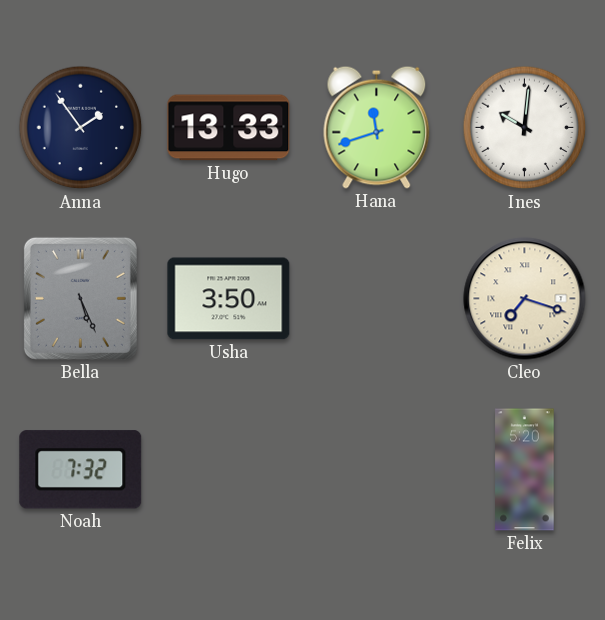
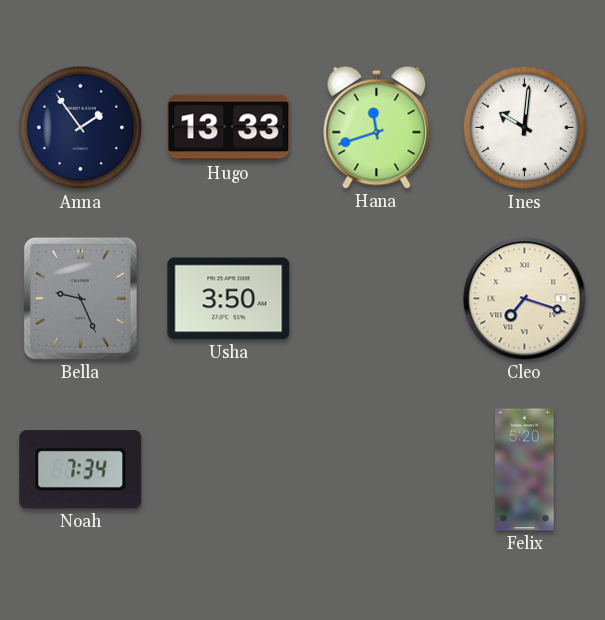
Bella: 5:26 -> 9:26
Noah: 7:32 -> 7:34
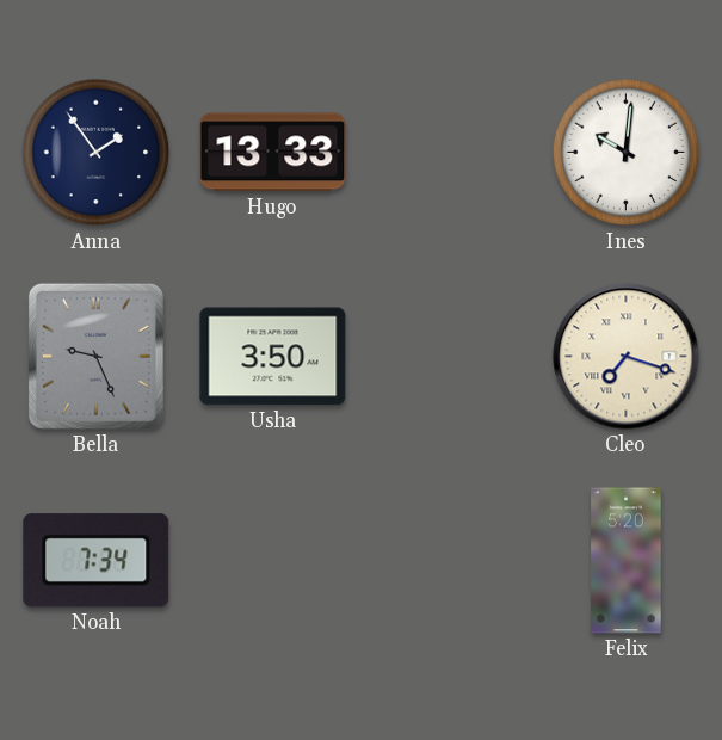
Hana: 11:42 -> none
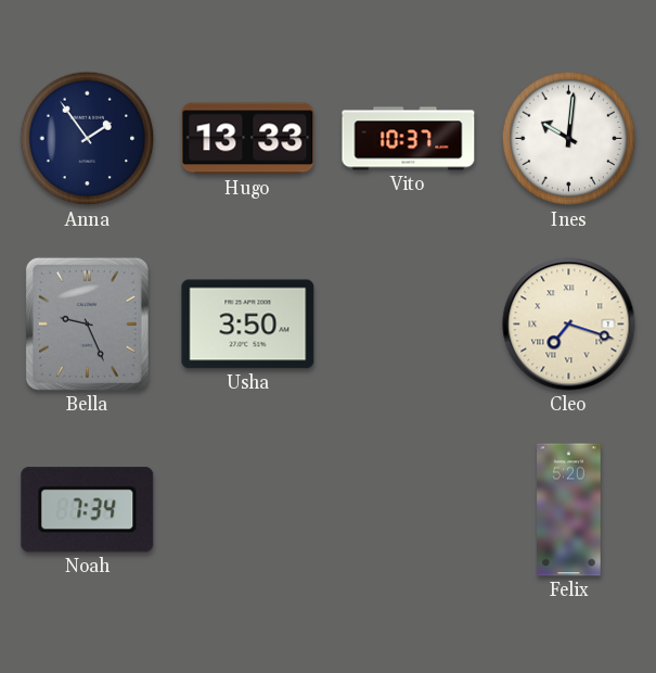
Vito: none -> 10:37
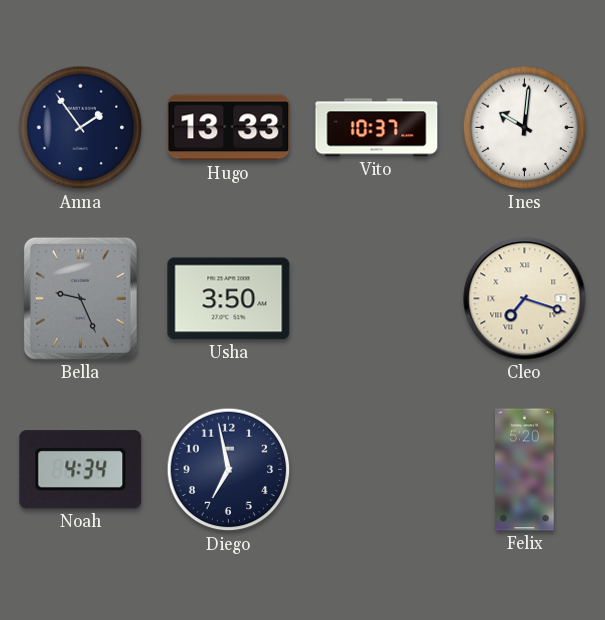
Noah: 7:34 -> 4:34
Diego: none -> 6:58
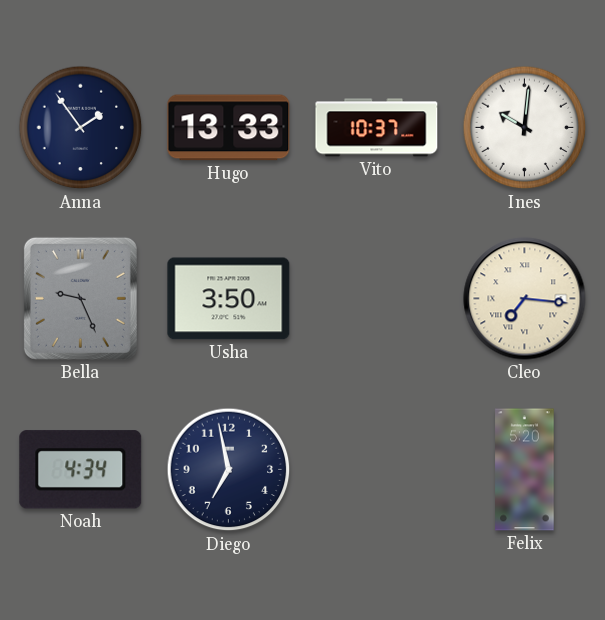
Cleo: 7:18 -> 7:16
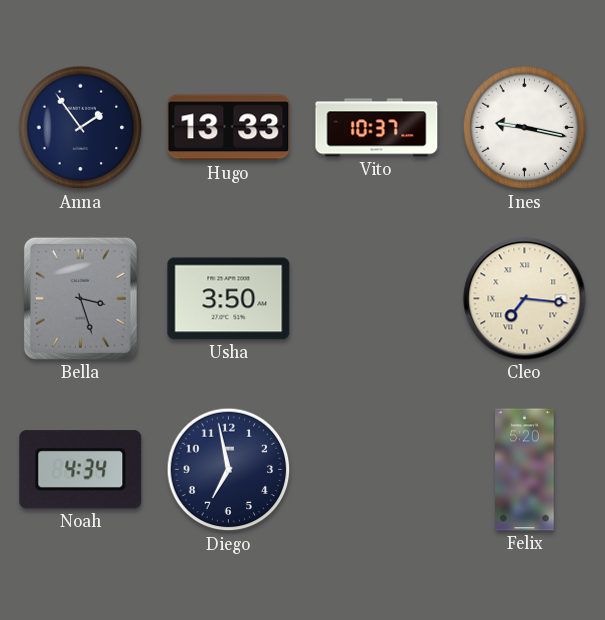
Ines: 10:01 -> 9:17
Bella: 9:26 -> 3:27
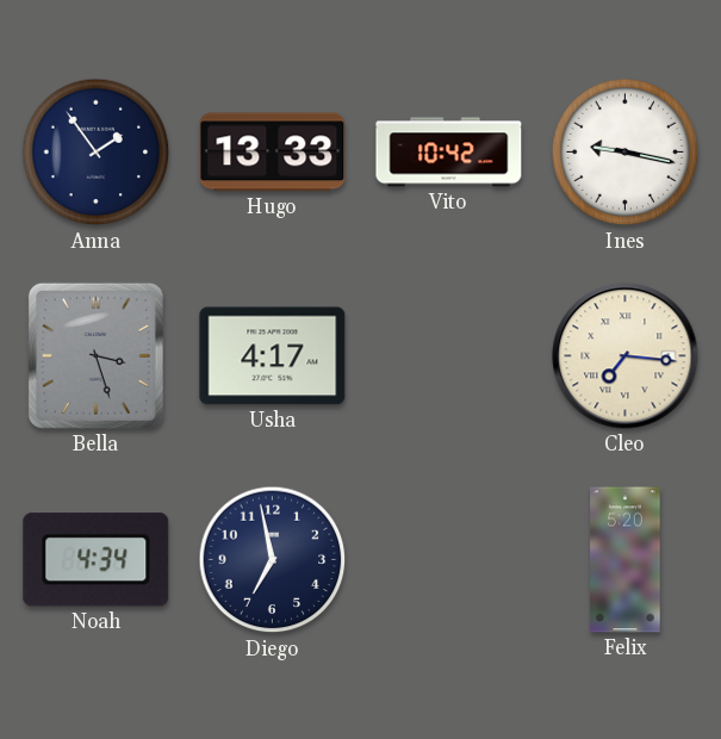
Vito: 10:37 -> 10:42
Usha: 3:50 -> 4:17
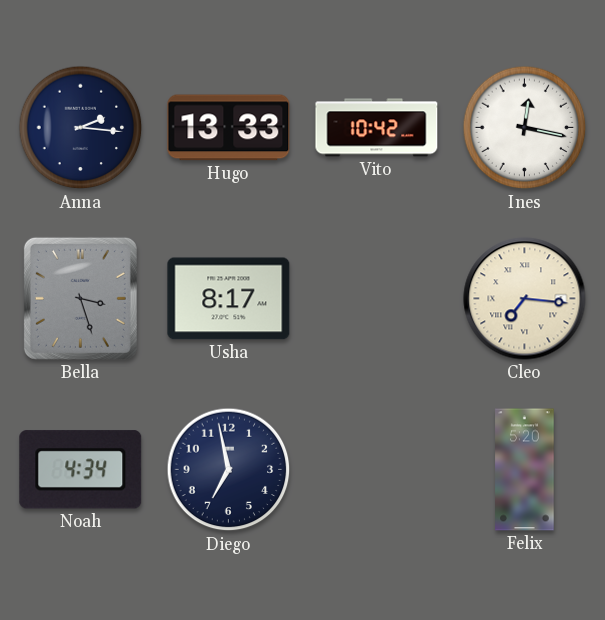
Anna: 1:54 -> 2:16
Ines: 9:17 -> 12:17
Usha: 4:17 -> 8:17
